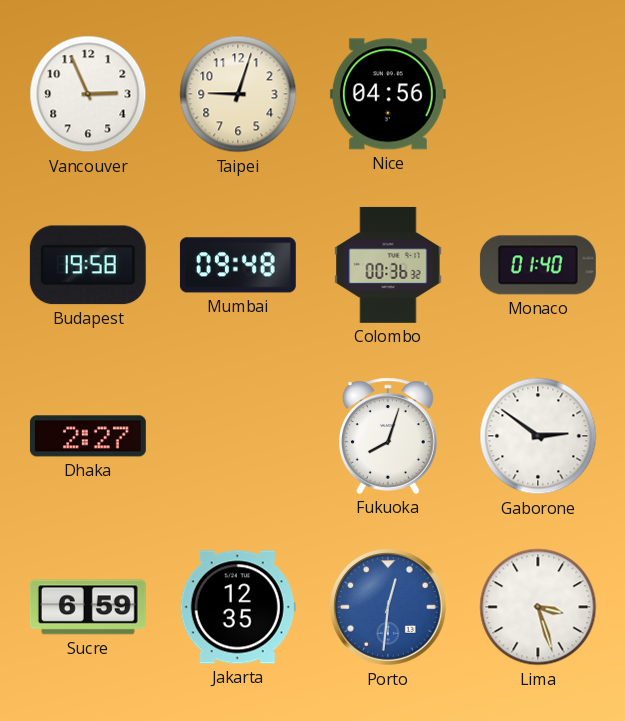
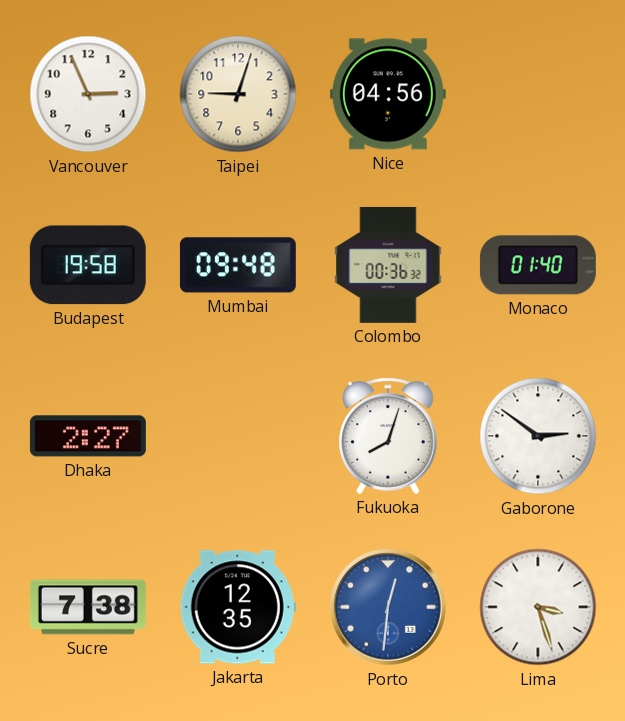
Sucre: 6:59 -> 7:38
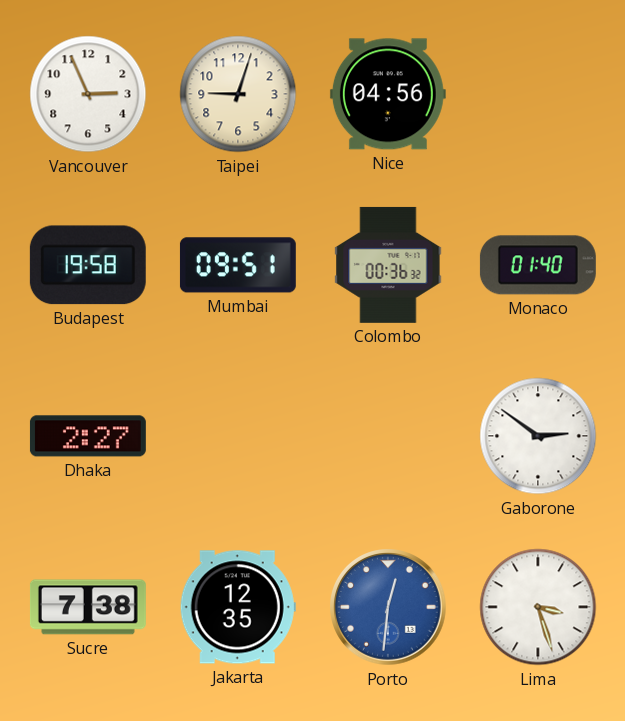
Mumbai: 09:48 -> 09:51
Fukuoka: 8:03 -> none
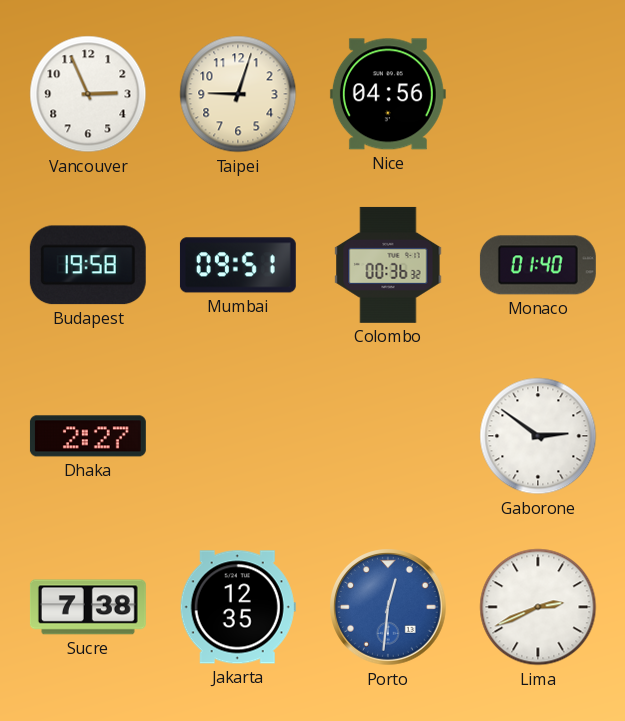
Lima: 3:27 -> 2:41
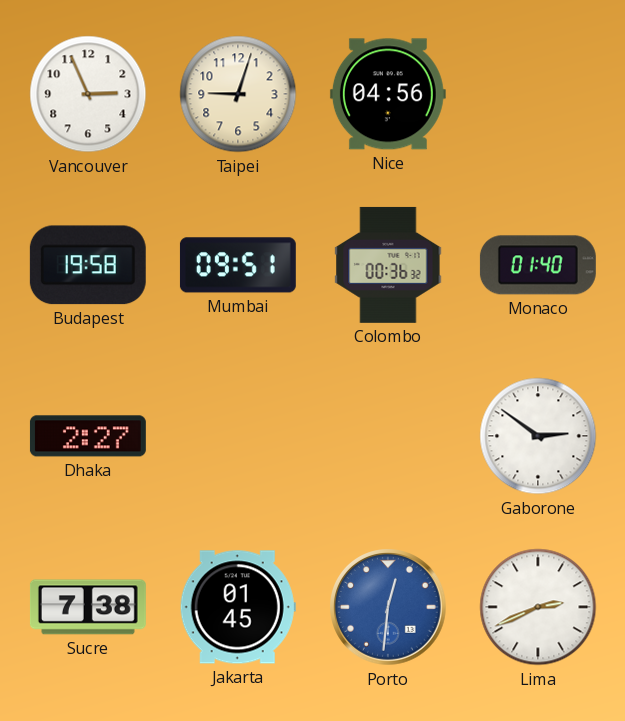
Jakarta: 12:35 -> 01:45
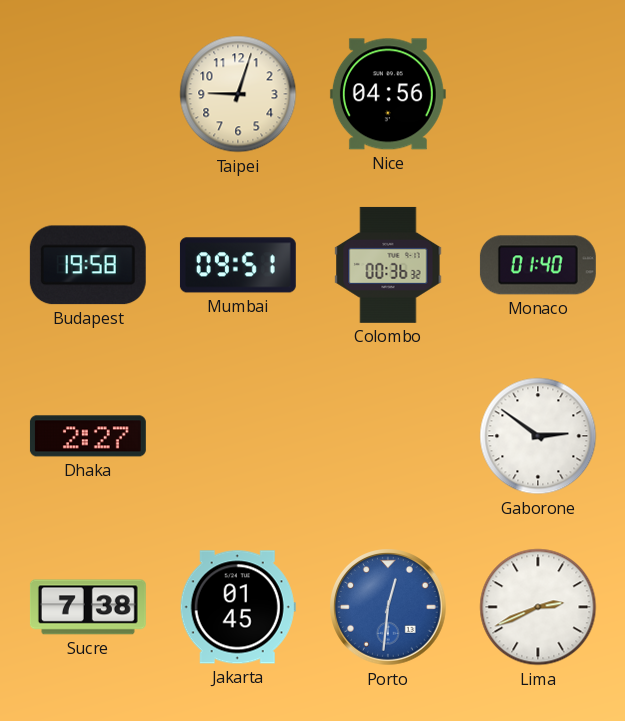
Vancouver: 2:56 -> none
